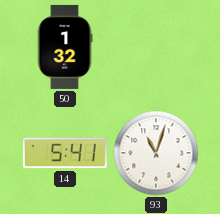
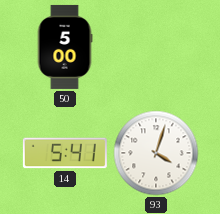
50: 1:32 -> 5:00
93: 11:03 -> 4:03
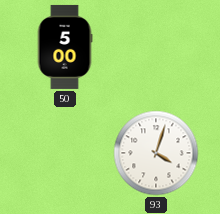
14: 5:41 -> none
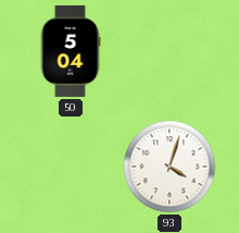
50: 5:00 -> 5:04
